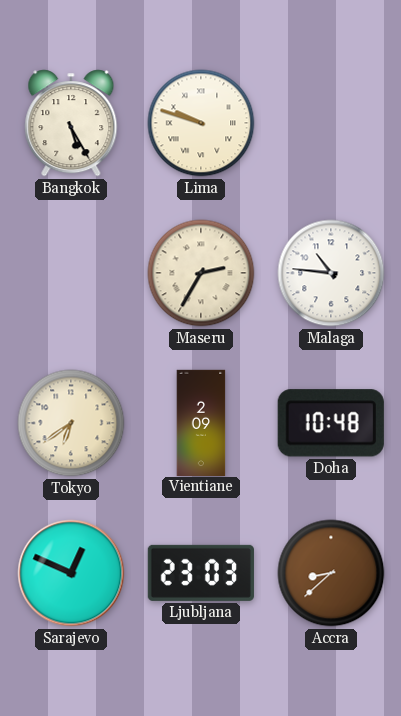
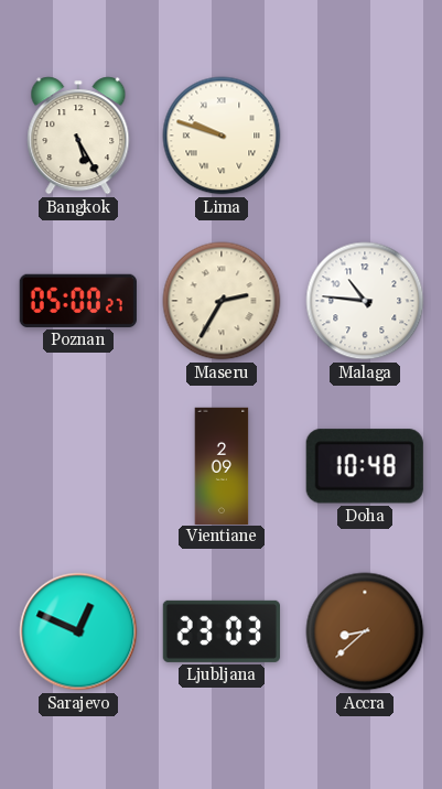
Poznan: none -> 05:00
Tokyo: 6:39 -> none
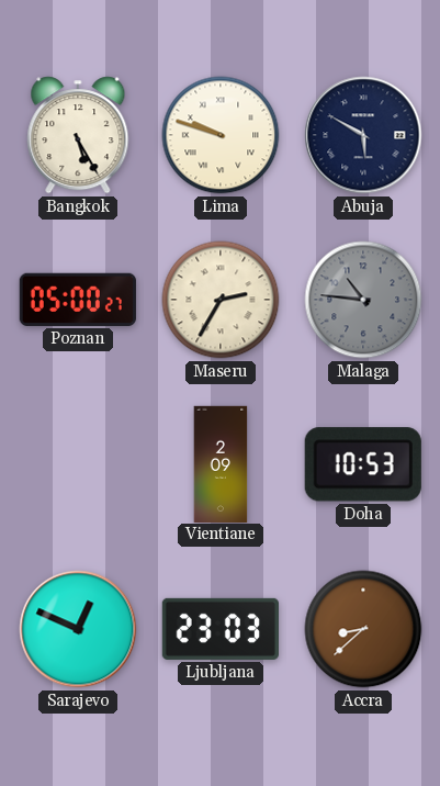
Abuja: none -> 5:50
Malaga dial: white -> grey
Doha: 10:48 -> 10:53
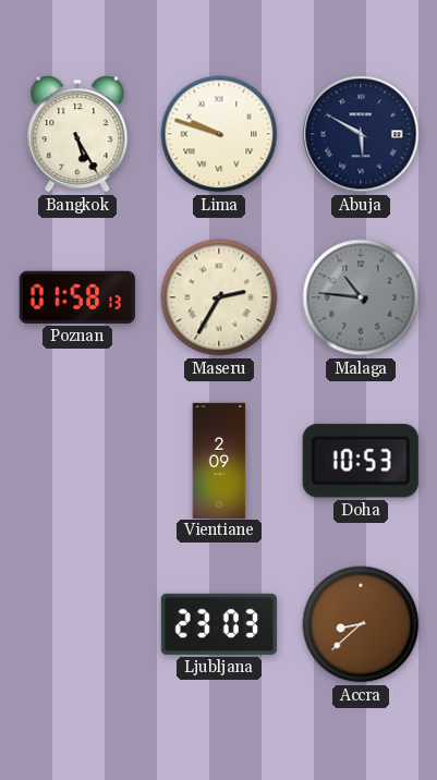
Poznan: 05:00 -> 01:58
Sarajevo: 12:49 -> none
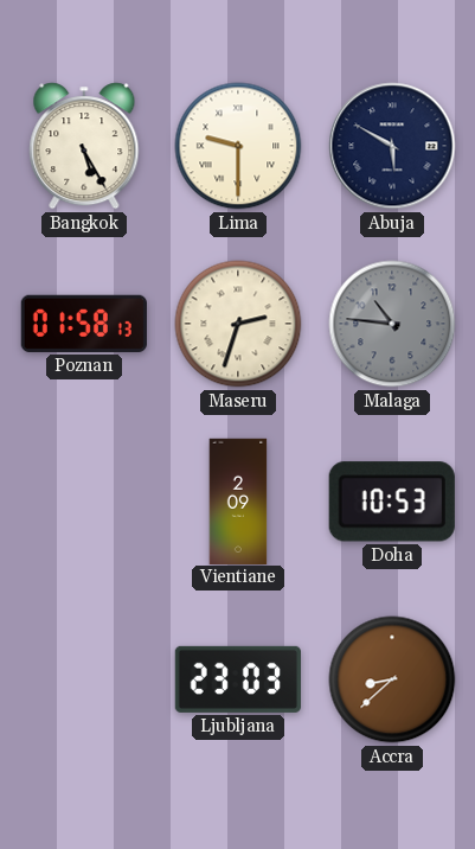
Lima: 9:48 -> 9:30
Maseru: 2:35 -> 2:33
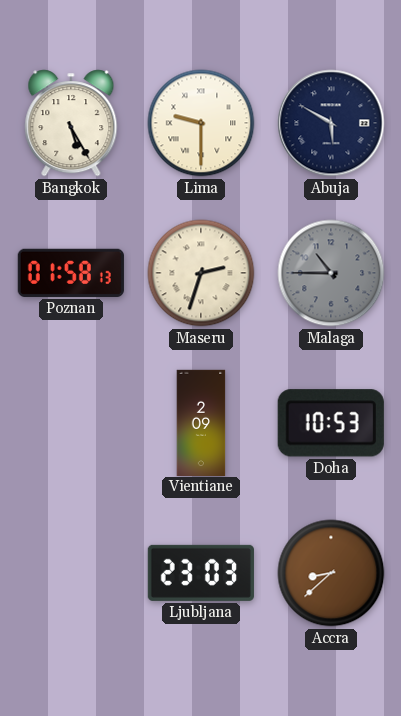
Malaga: 10:46 -> 10:45
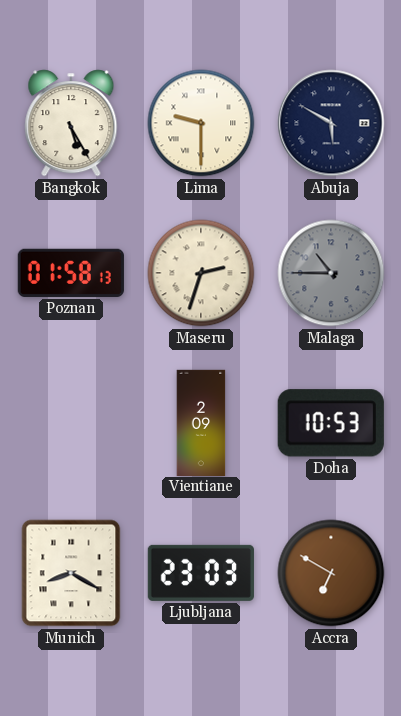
Munich: none -> 8:20
Accra: 8:38 -> 6:50
